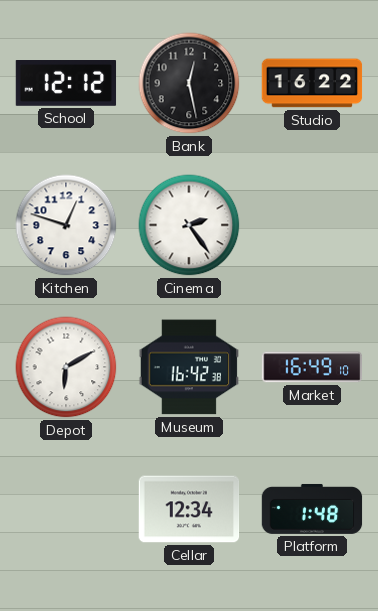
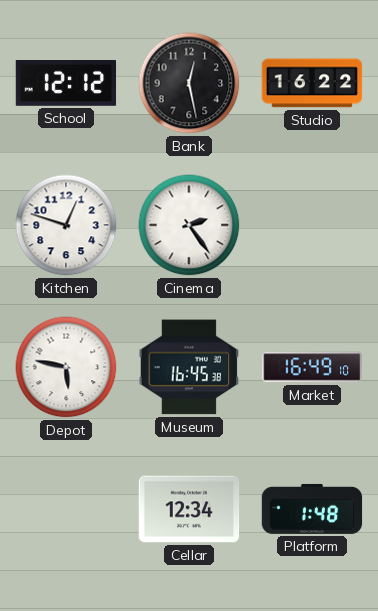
Depot: 6:10 -> 5:47
Museum: 16:42 -> 16:45
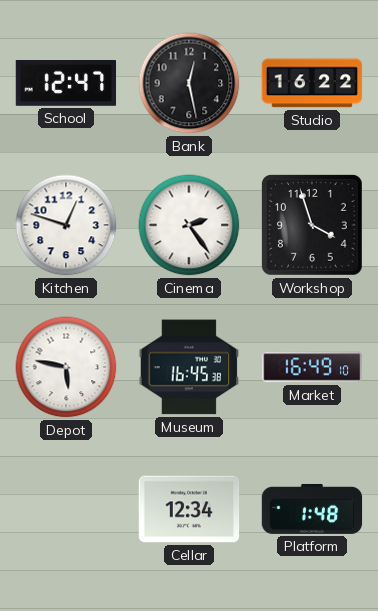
School: 12:12 -> 12:47
Workshop: none -> 3:57
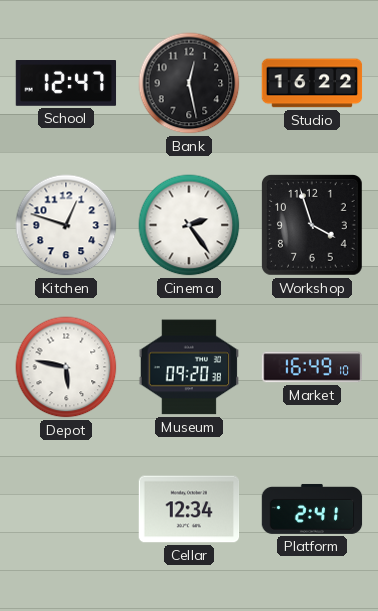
Museum: 16:45 -> 09:20
Platform: 1:48 -> 2:41
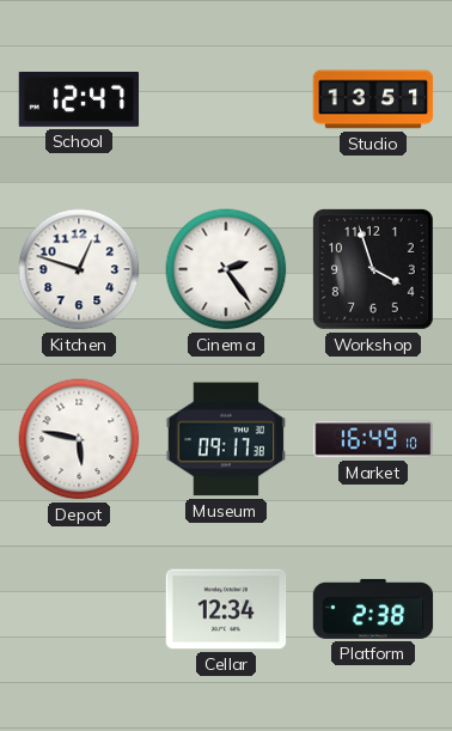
Bank: 12:28 -> none
Studio: 16:22 -> 13:51
Museum: 09:20 -> 09:17
Platform: 2:41 -> 2:38
